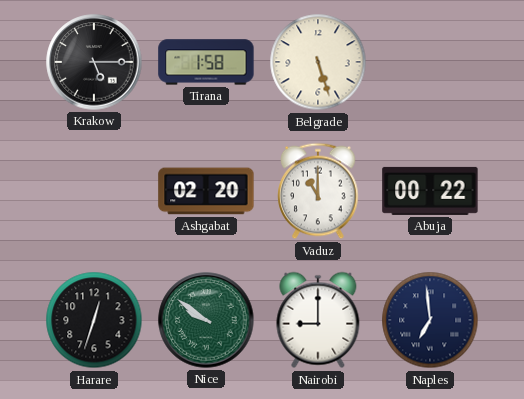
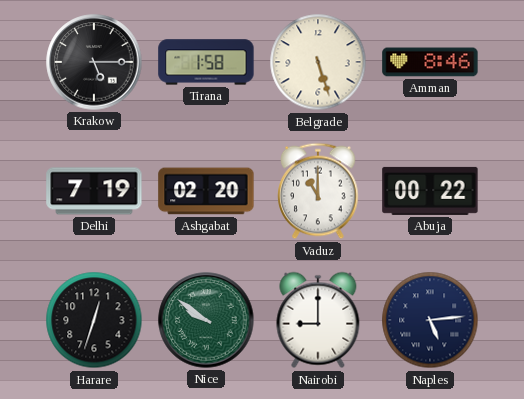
Amman: none -> 8:46
Delhi: none -> 7:19
Naples: 6:59 -> 5:14
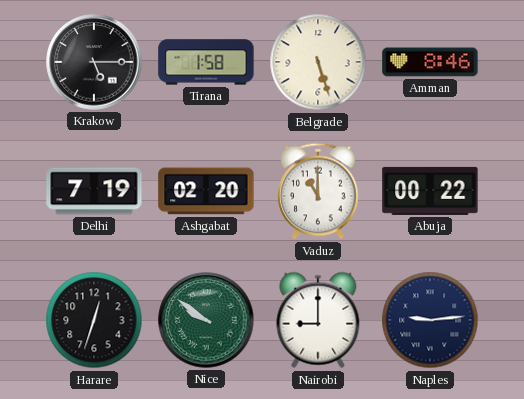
Naples: 5:14 -> 9:14
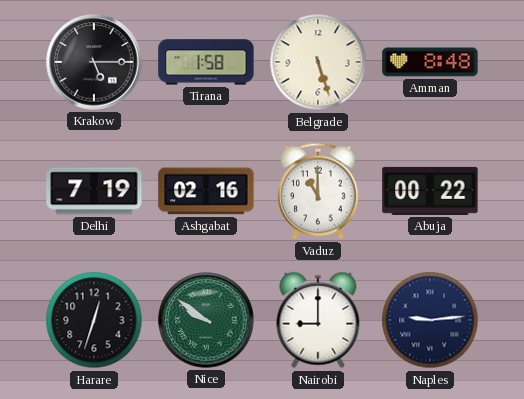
Amman: 8:46 -> 8:48
Ashgabat: 02:20 -> 02:16
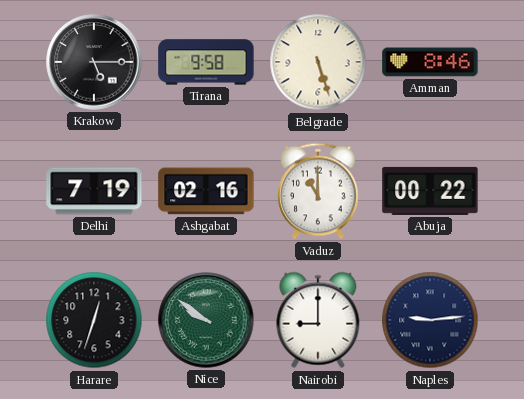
Tirana: 1:58 -> 9:58
Amman: 8:48 -> 8:46
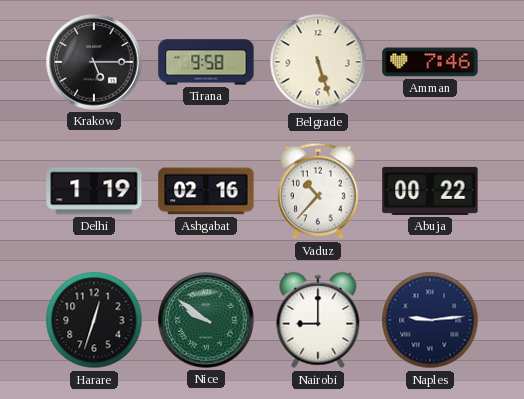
Amman: 8:46 -> 7:46
Delhi: 7:19 -> 1:19
Vaduz: 11:00 -> 10:37
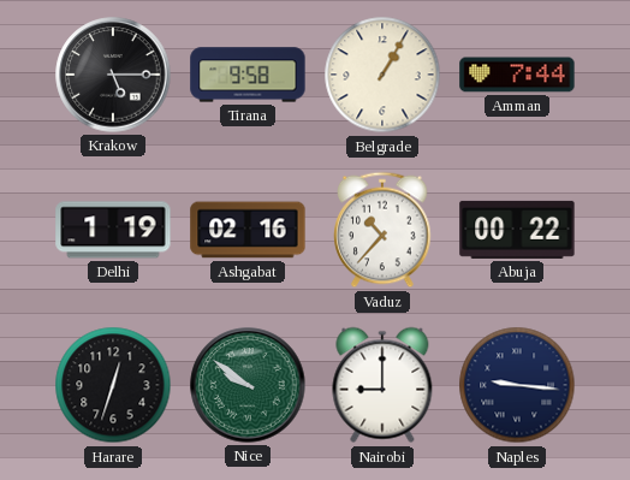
Belgrade: 5:27 -> 1:05
Amman: 7:46 -> 7:44
Naples: 9:14 -> 9:16
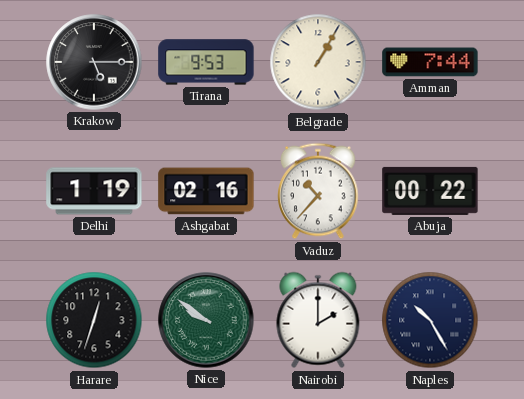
Tirana: 9:58 -> 9:53
Nairobi: 9:00 -> 2:00
Naples: 9:16 -> 10:25
